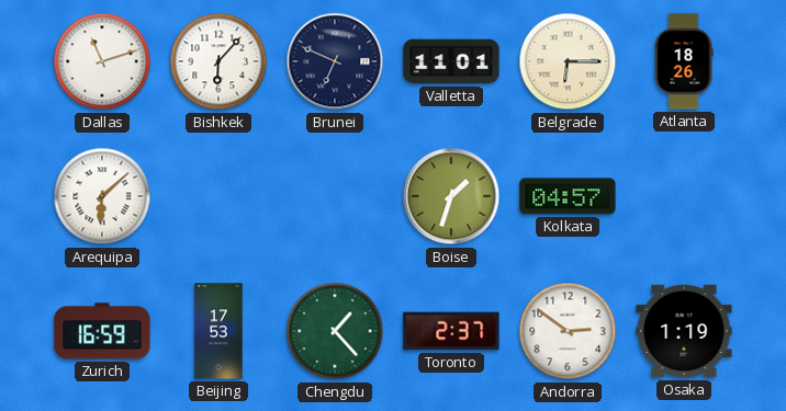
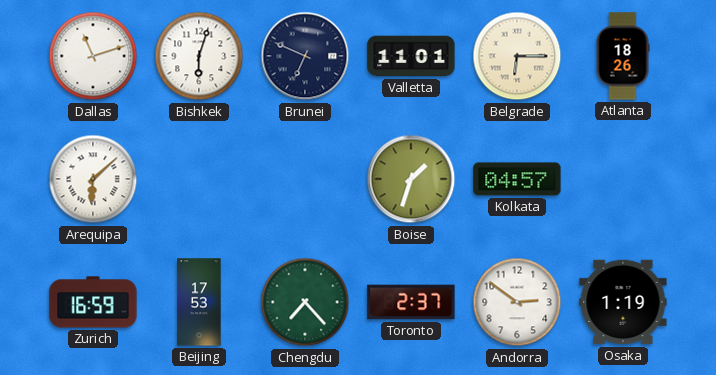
Bishkek: 6:07 -> 6:03
Chengdu: 1:23 -> 7:23
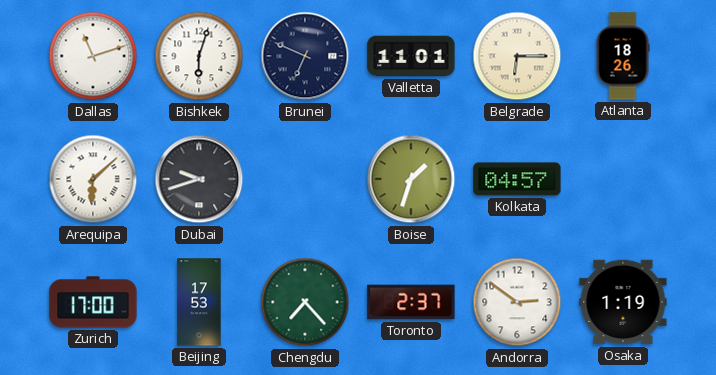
Dubai: none -> 9:42
Zurich: 16:59 -> 17:00
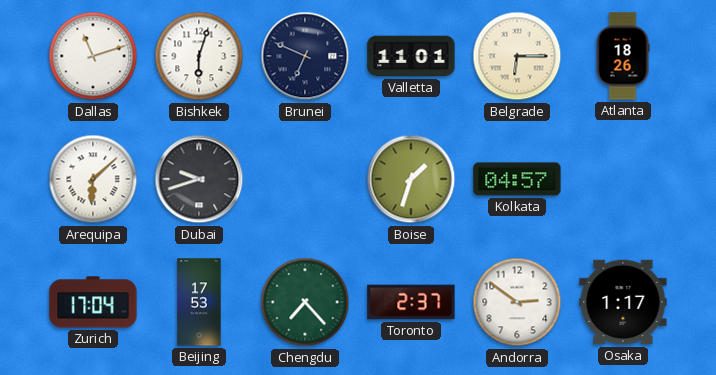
Zurich: 17:00 -> 17:04
Osaka: 1:19 -> 1:17
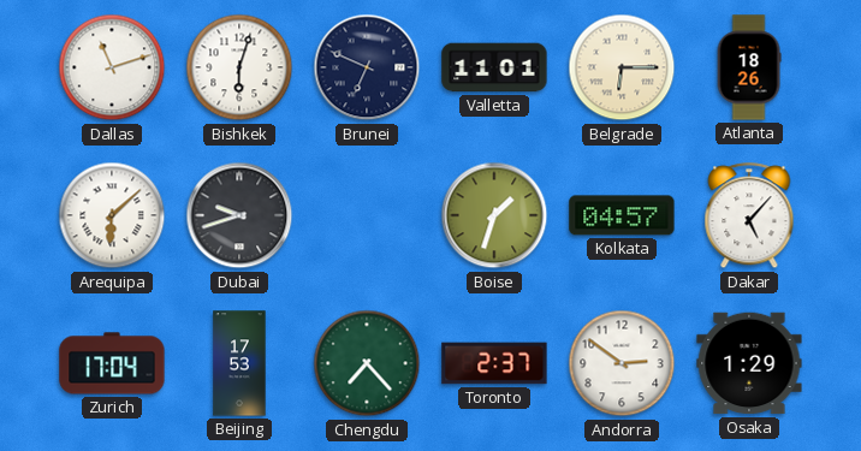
Dakar: none -> 5:07
Osaka: 1:17 -> 1:29
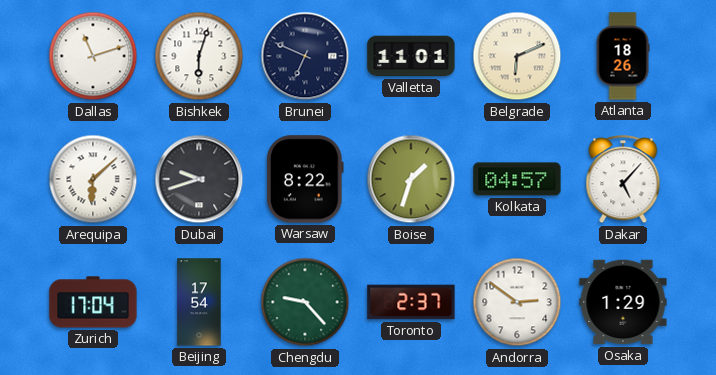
Belgrade: 6:15 -> 6:11
Warsaw: none -> 8:22
Beijing: 17:53 -> 17:54
Chengdu: 7:23 -> 9:23
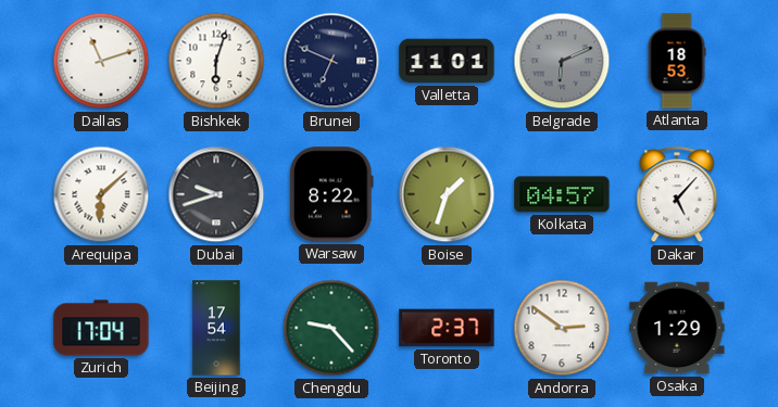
Belgrade dial: cream -> grey
Atlanta: 18:26 -> 18:53
